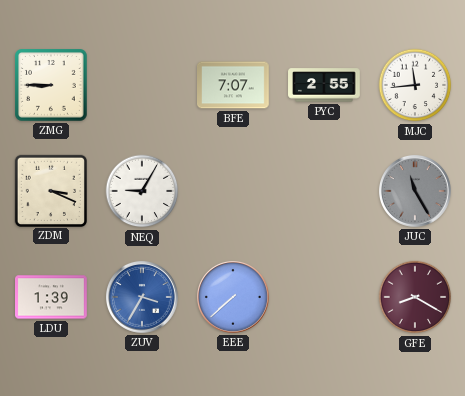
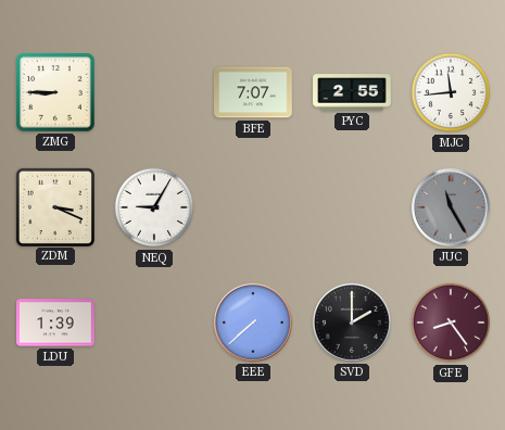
ZUV: 3:35 -> none
SVD: none -> 2:00
GFE: 8:20 -> 8:24
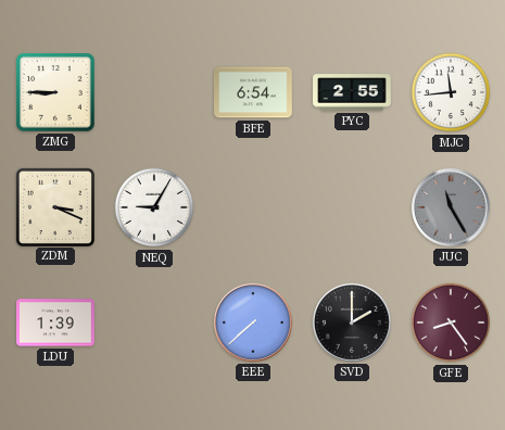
BFE: 7:07 -> 6:54
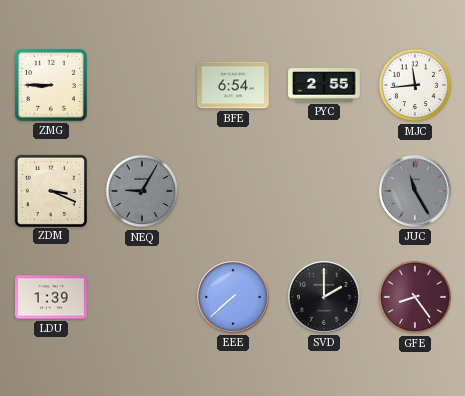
NEQ dial: white -> grey
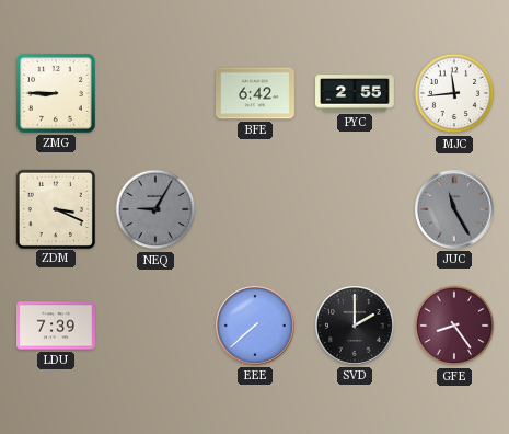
BFE: 6:54 -> 6:42
LDU: 1:39 -> 7:39
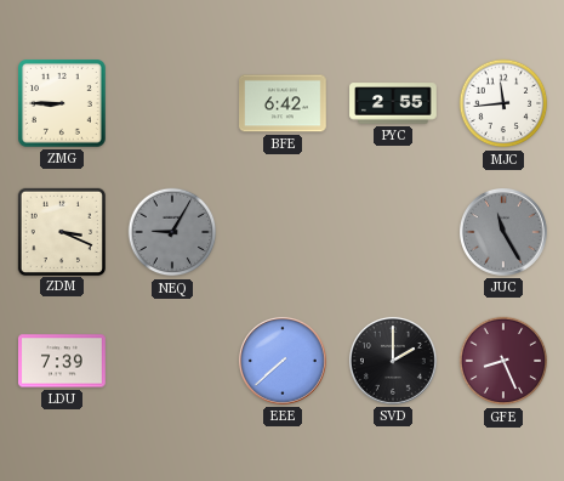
GFE: 8:24 -> 8:26
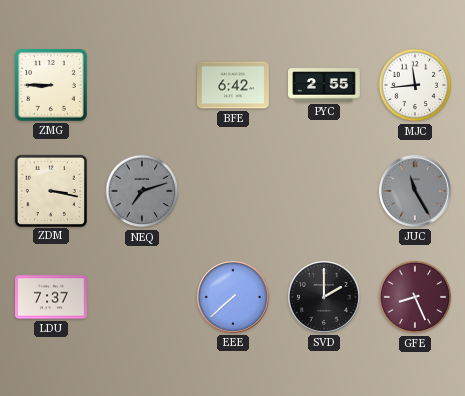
ZDM: 3:19 -> 3:17
NEQ: 9:05 -> 7:12
LDU: 7:39 -> 7:37
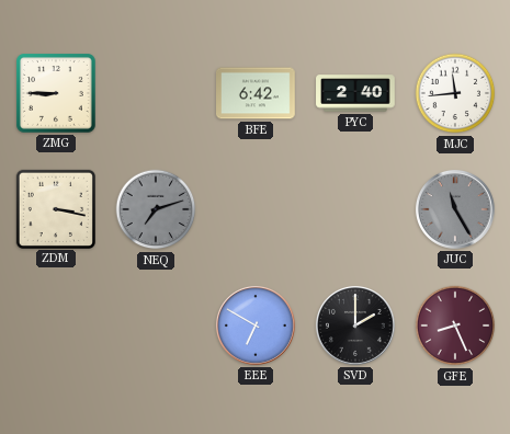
PYC: 2:55 -> 2:40
LDU: 7:37 -> none
EEE: 7:38 -> 6:50
